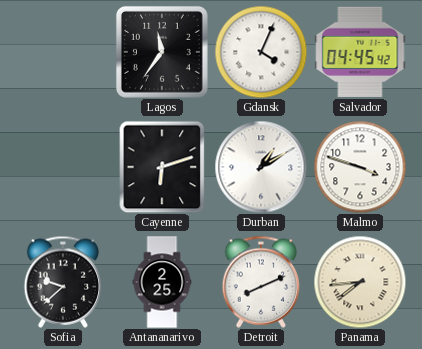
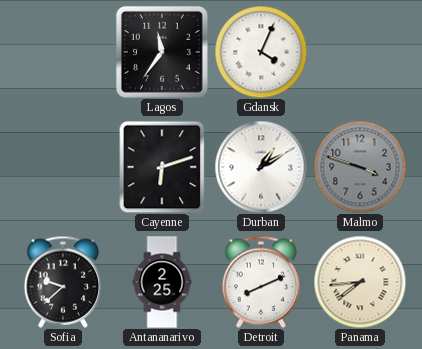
Salvador: 04:45 -> none
Malmo dial: white -> grey
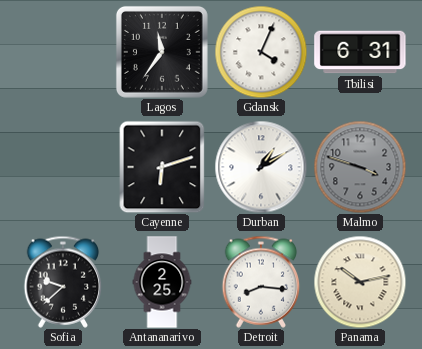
Tbilisi: none -> 6:31
Detroit: 8:11 -> 8:16
Panama: 7:44 -> 10:13
